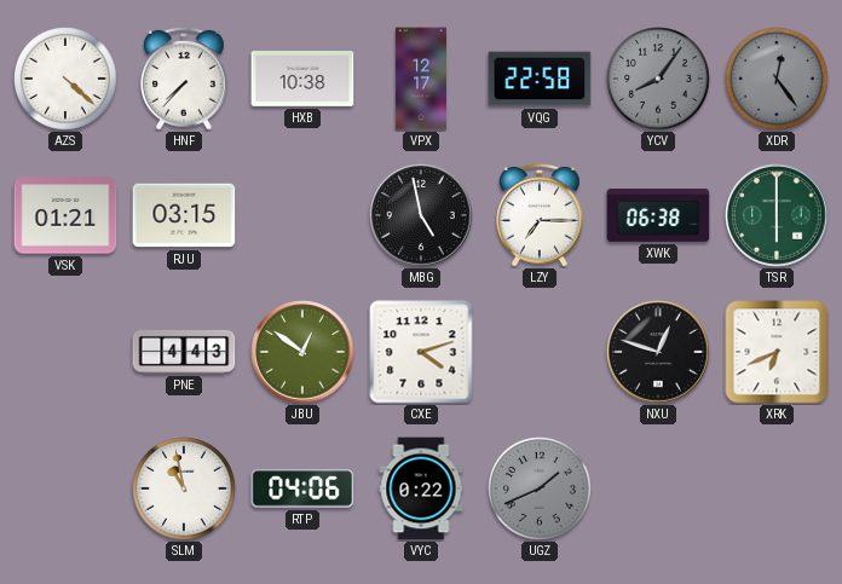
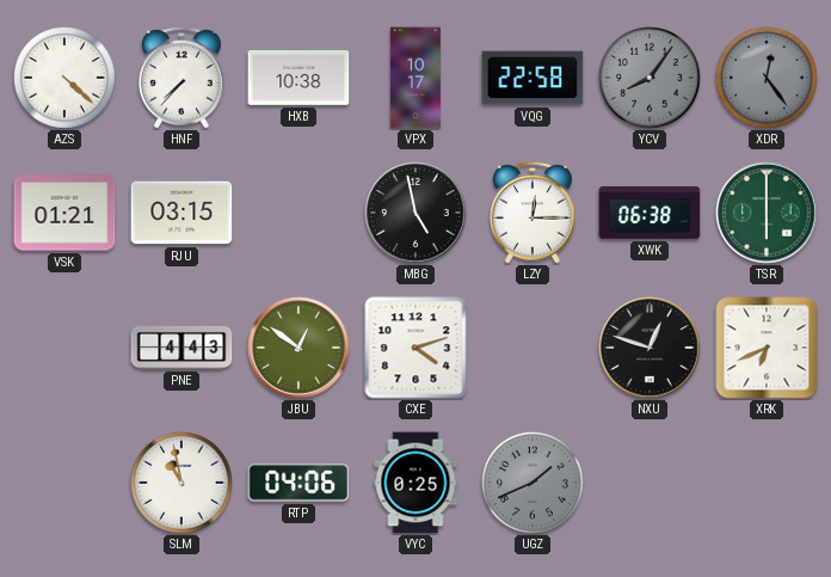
VPX: 12:17 -> 10:17
LZY: 7:15 -> 12:15
VYC: 0:22 -> 0:25
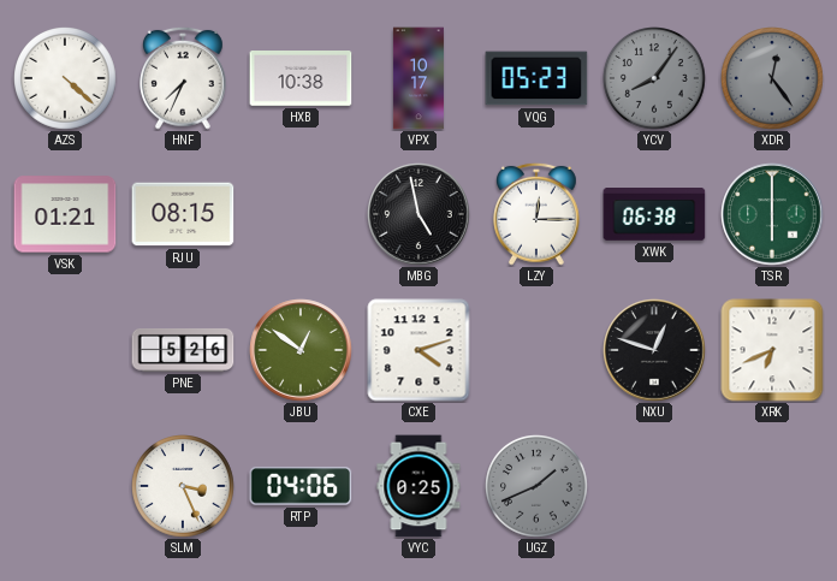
HNF: 7:37 -> 7:34
VQG: 22:58 -> 05:23
RJU: 03:15 -> 08:15
PNE: 4:43 -> 5:26
SLM: 10:58 -> 3:26
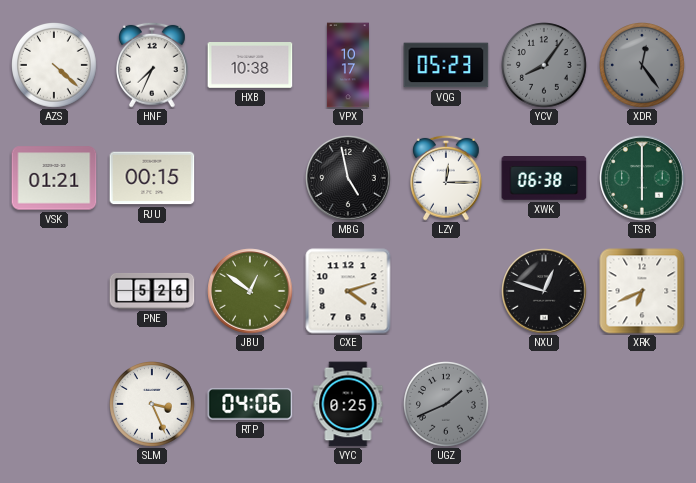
RJU: 08:15 -> 00:15
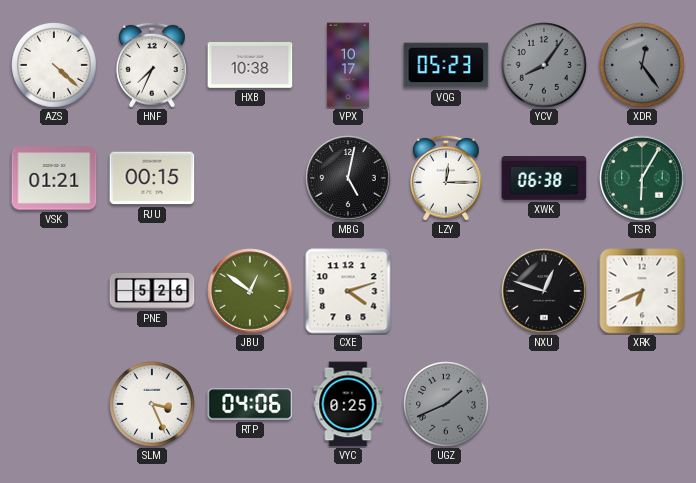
MBG: 4:58 -> 5:02
TSR: 6:00 -> 6:05
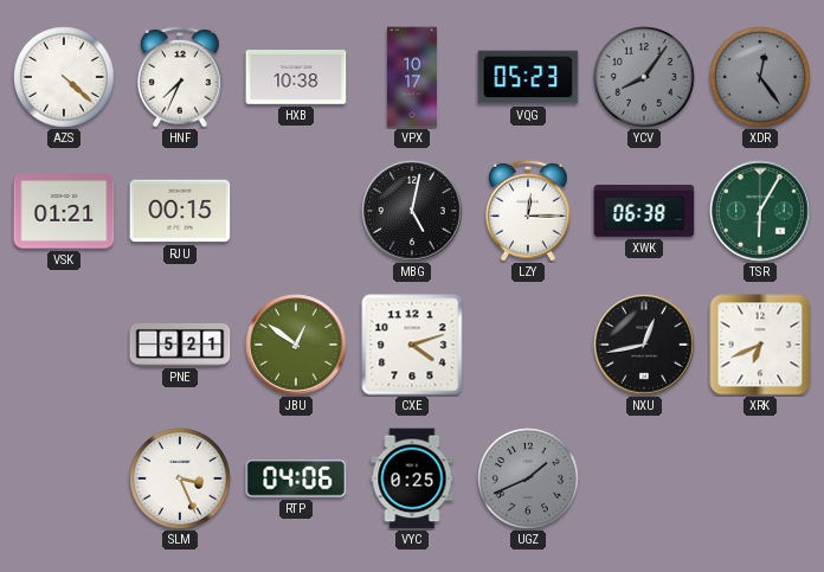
PNE: 5:26 -> 5:21
NXU: 12:48 -> 12:43
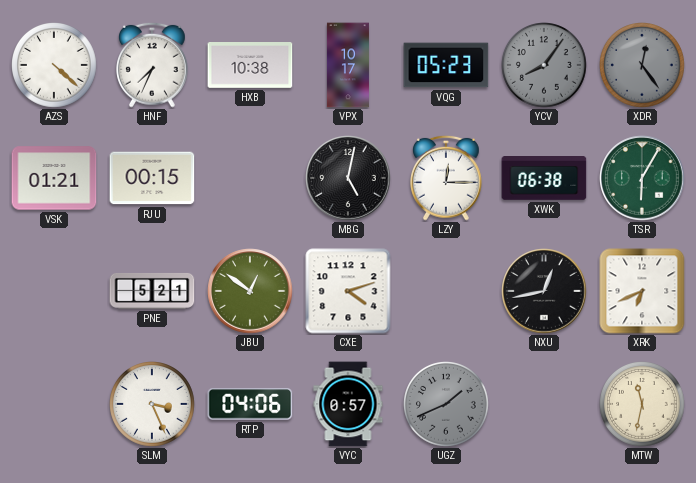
VYC: 0:25 -> 0:57
MTW: none -> 11:32
